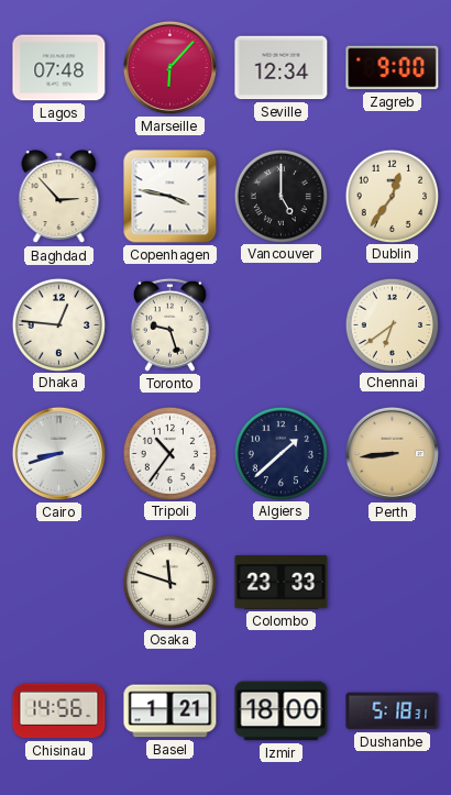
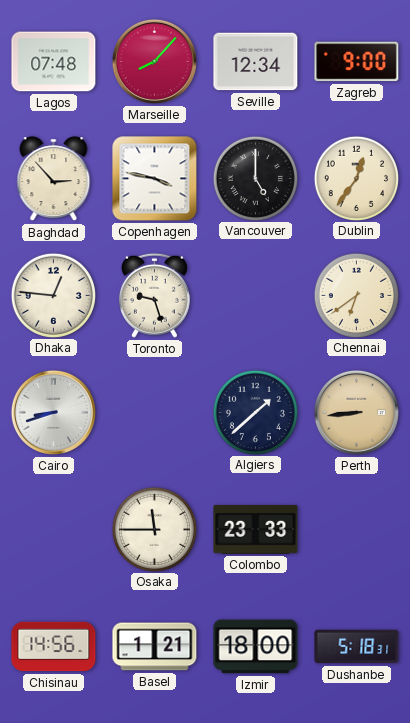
Marseille: 6:07 -> 8:07
Tripoli: 10:36 -> none
Osaka: 11:48 -> 11:45
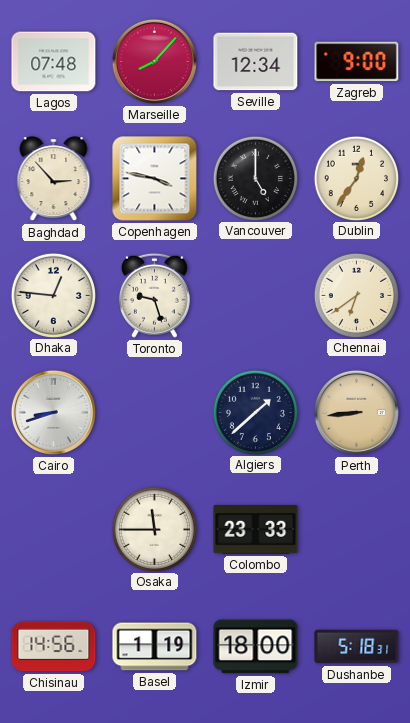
Basel: 1:21 -> 1:19
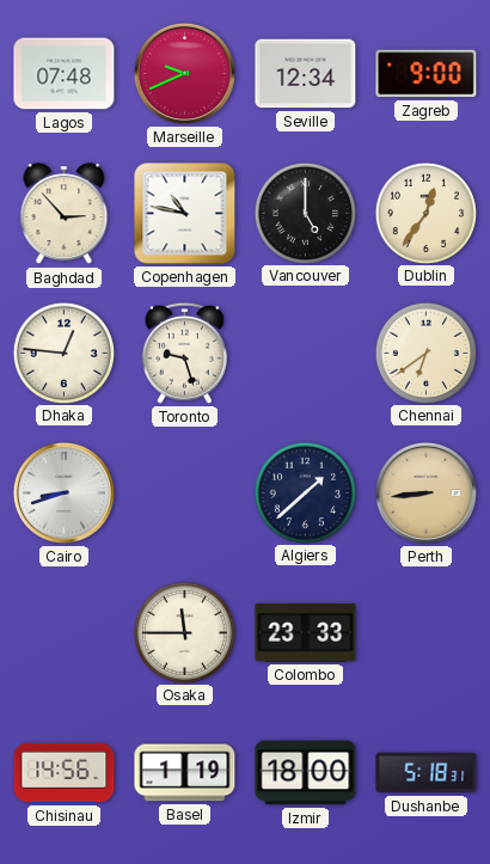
Marseille: 8:07 -> 9:41
Copenhagen: 3:47 -> 10:47
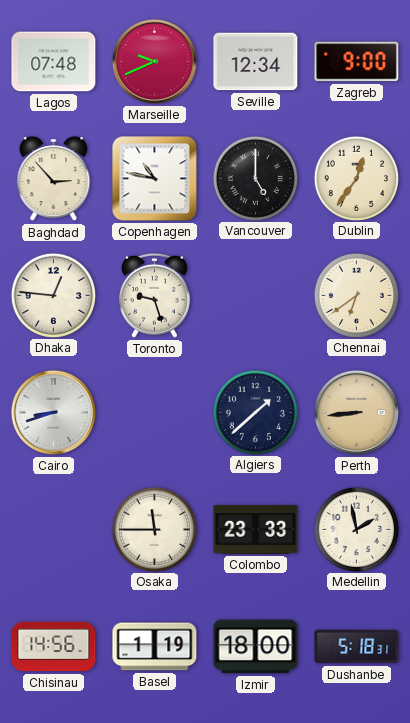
Medellin: none -> 1:58
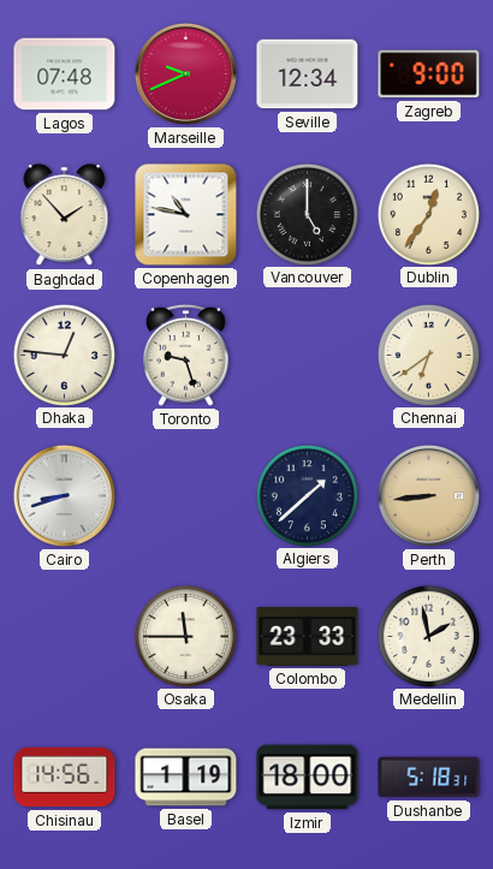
Baghdad: 2:53 -> 1:53
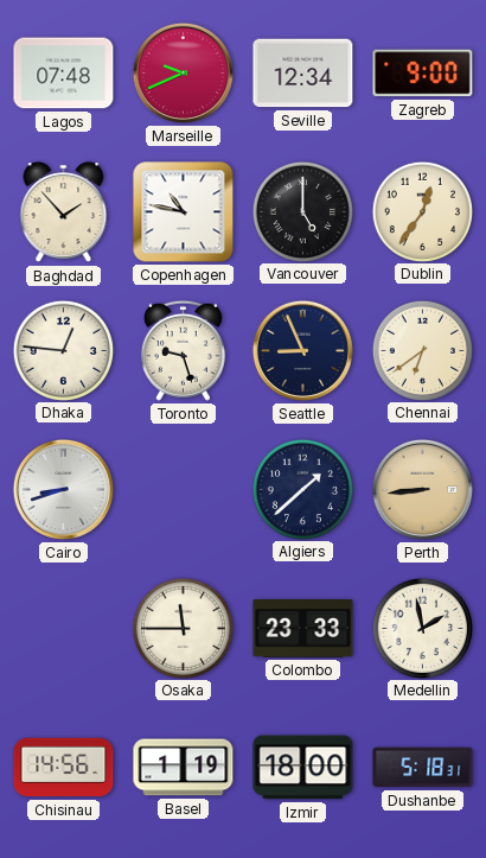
Seattle: none -> 8:56
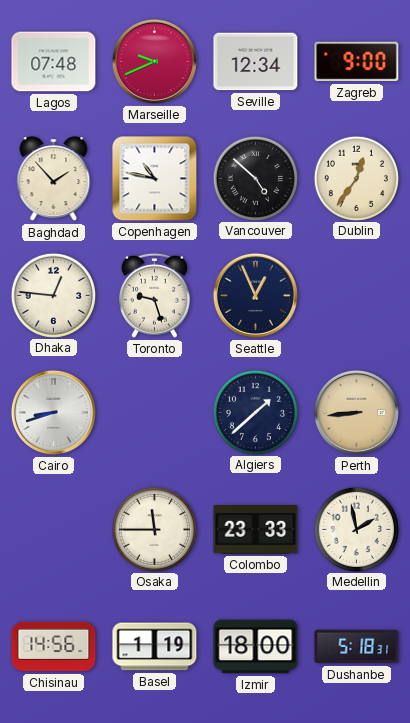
Vancouver: 5:00 -> 4:52
Seattle: 8:56 -> 12:56
Chennai: 6:39 -> none
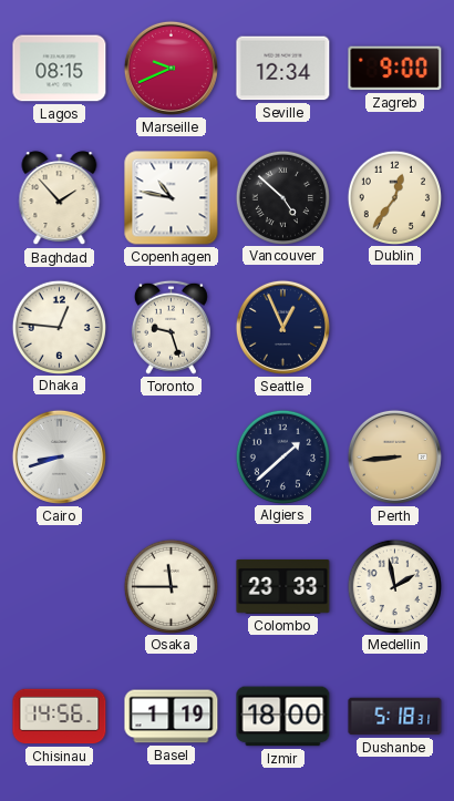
Lagos: 07:48 -> 08:15
